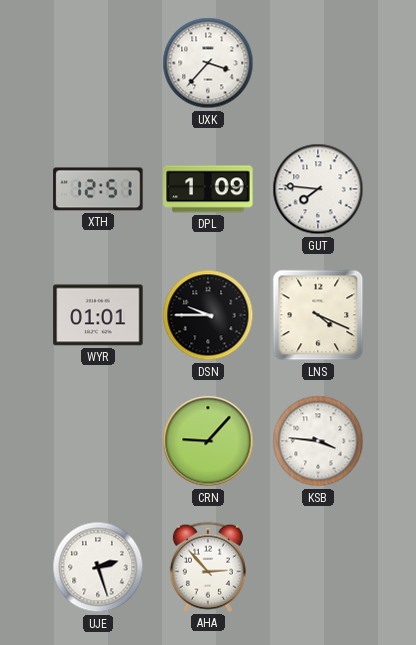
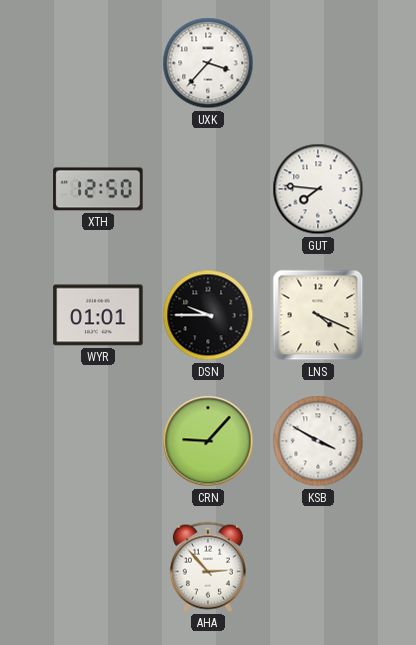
XTH: 12:51 -> 12:50
DPL: 1:09 -> none
KSB: 3:46 -> 3:50
UJE: 2:27 -> none
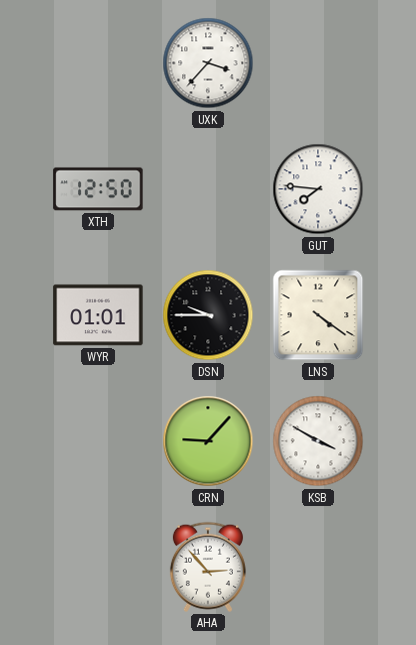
LNS: 4:19 -> 4:21
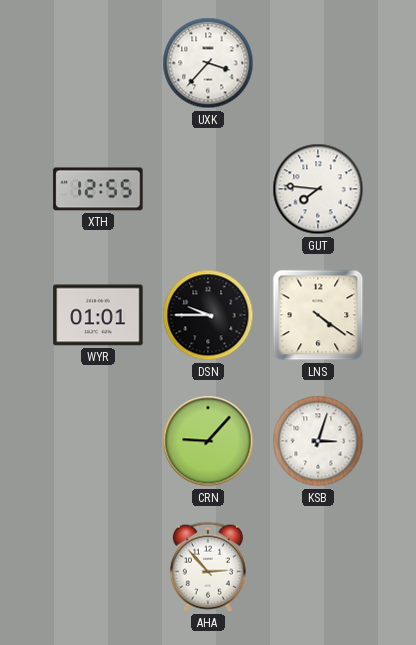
XTH: 12:50 -> 12:55
KSB: 3:50 -> 3:03
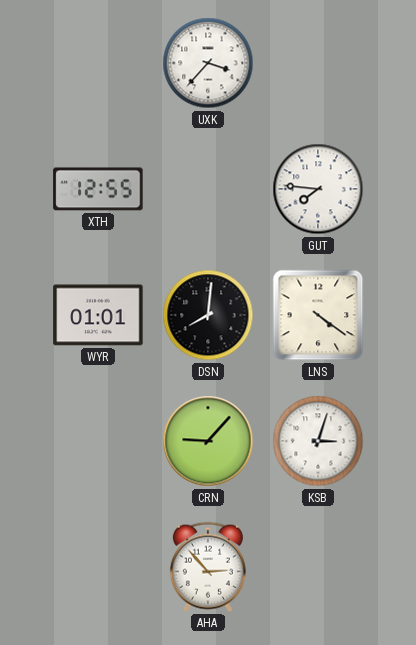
DSN: 9:45 -> 8:01
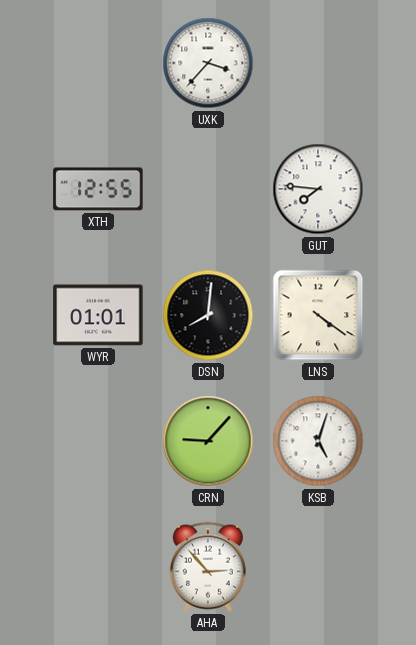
KSB: 3:03 -> 5:03
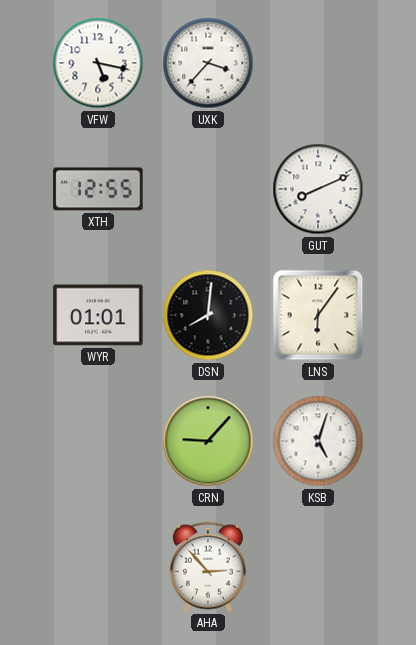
VFW: none -> 5:17
GUT: 7:46 -> 8:11
LNS: 4:21 -> 6:06
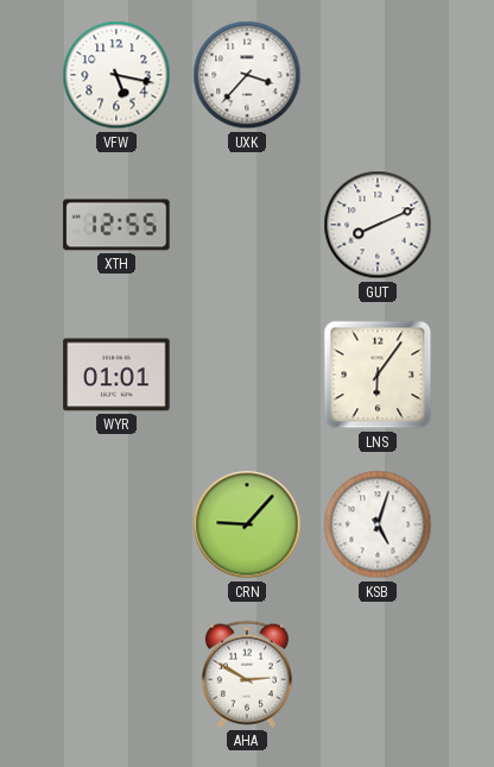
DSN: 8:01 -> none
AHA: 2:53 -> 2:50
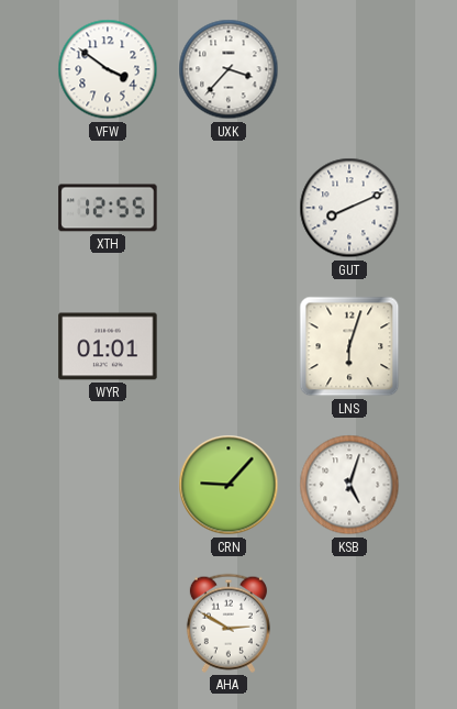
VFW: 5:17 -> 3:51
LNS: 6:06 -> 6:03
